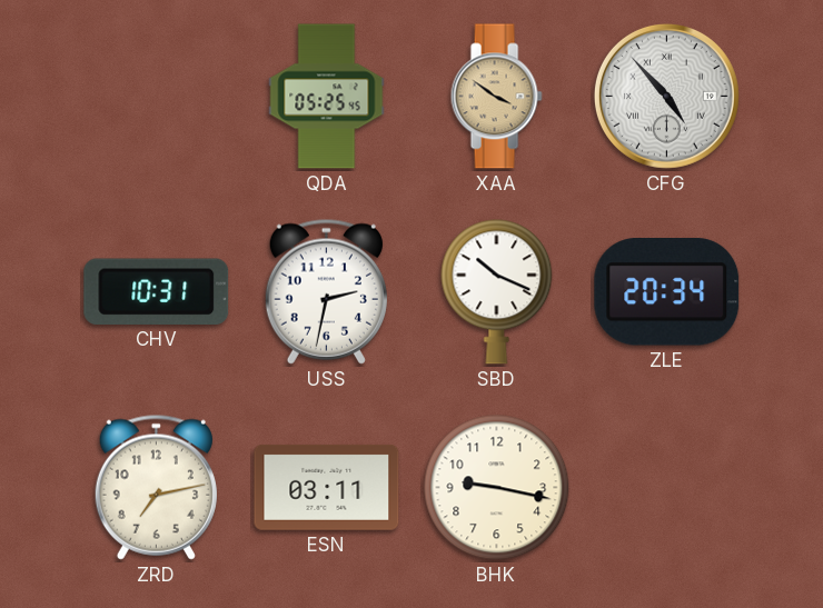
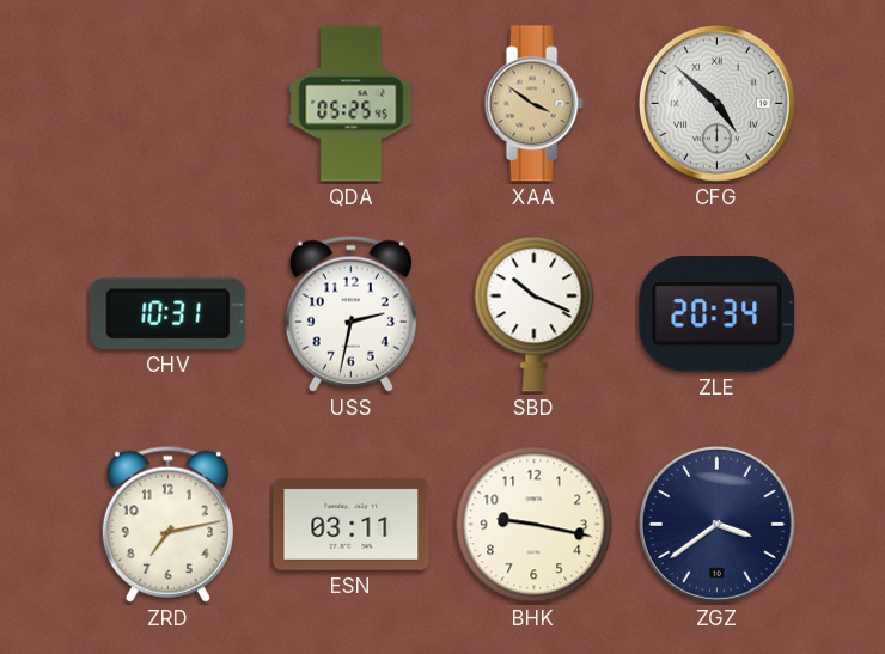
CFG: 4:53 -> 4:52
ZGZ: none -> 3:39
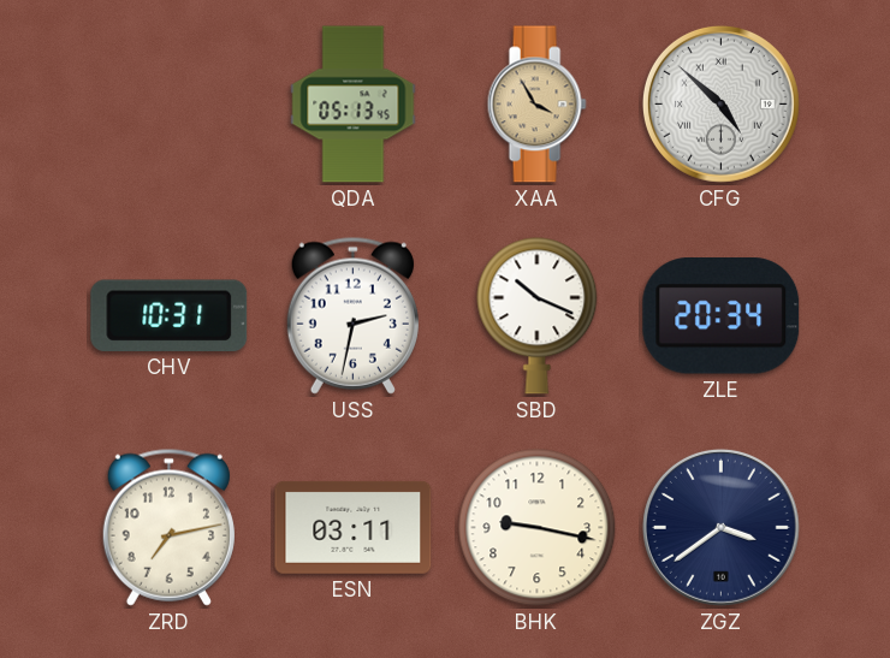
QDA: 05:25 -> 05:13
XAA: 3:51 -> 3:55
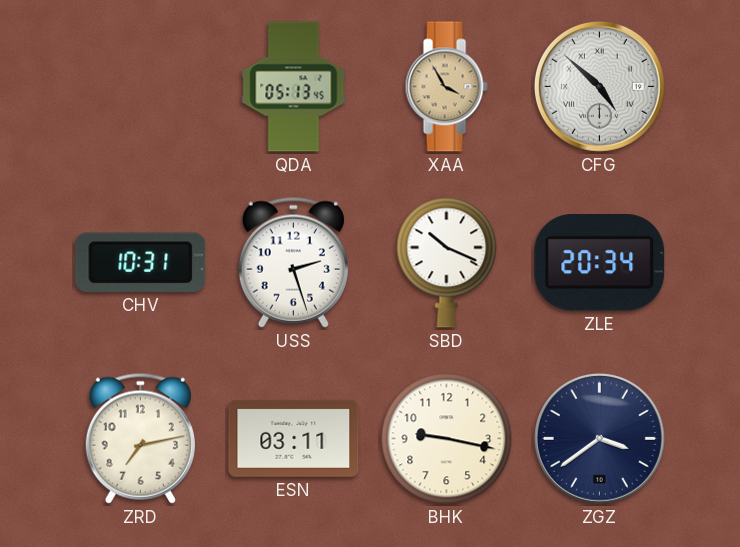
USS: 2:32 -> 2:27
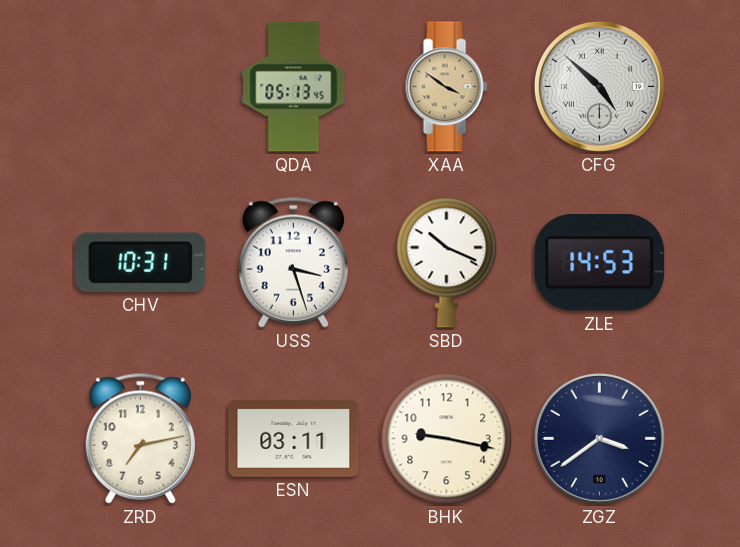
XAA: 3:55 -> 3:51
USS: 2:27 -> 3:27
ZLE: 20:34 -> 14:53
